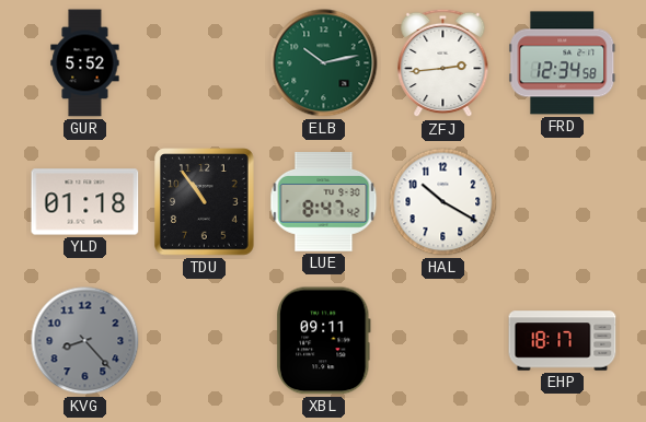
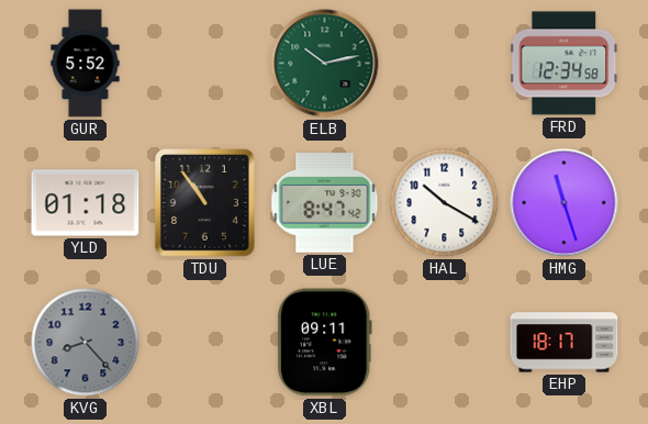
ZFJ: 2:44 -> none
HMG: none -> 11:27
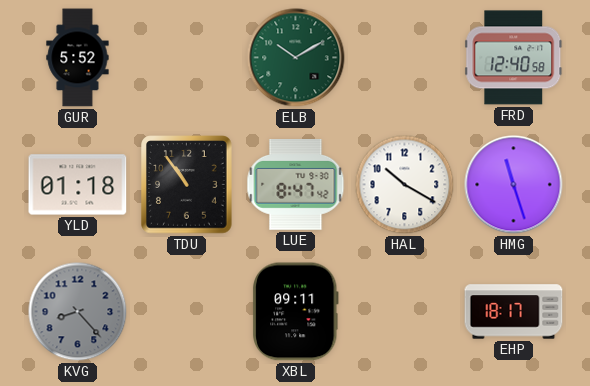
ELB: 10:13 -> 10:10
FRD: 12:34 -> 12:40
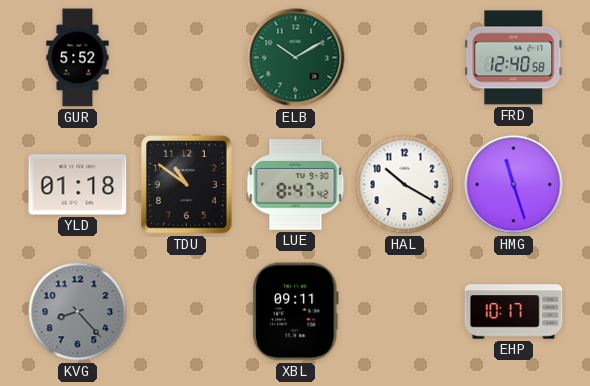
TDU: 10:54 -> 10:51
EHP: 18:17 -> 10:17
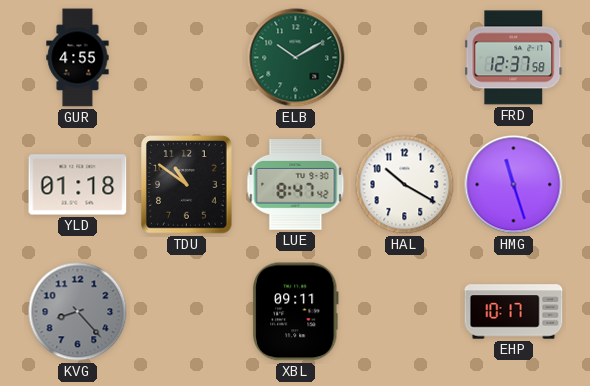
GUR: 5:52 -> 4:55
FRD: 12:40 -> 12:37
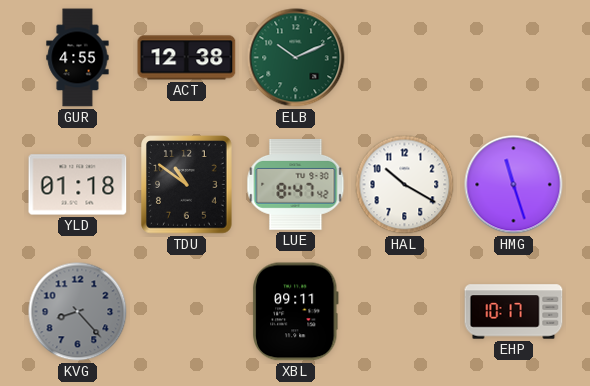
ACT: none -> 12:38
ELB: 10:10 -> 10:11
FRD: 12:37 -> none
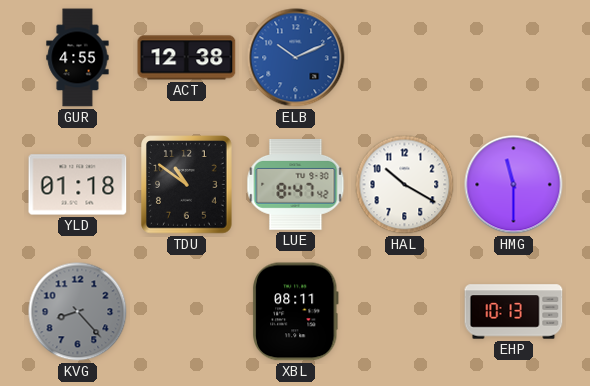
ELB dial: green -> blue
HMG: 11:27 -> 11:30
XBL: 09:11 -> 08:11
EHP: 10:17 -> 10:13
